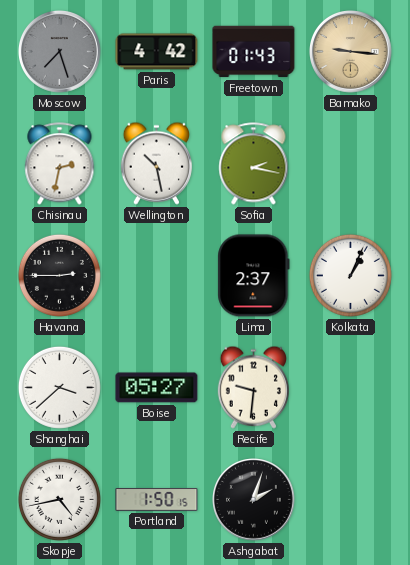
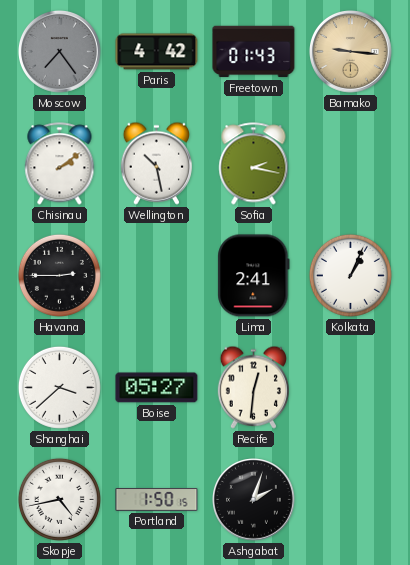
Moscow: 7:27 -> 7:24
Chisinau: 2:32 -> 2:09
Lima: 2:37 -> 2:41
Recife: 9:31 -> 12:31
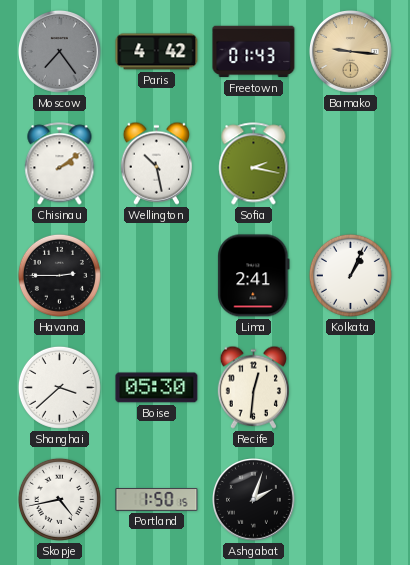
Boise: 05:27 -> 05:30
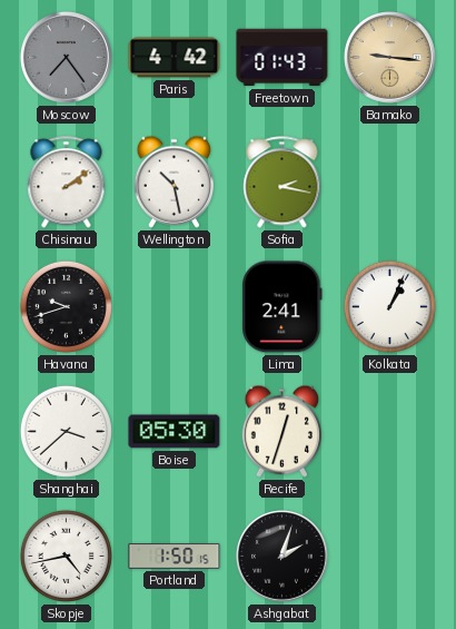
Havana: 2:45 -> 9:42
Recife: 12:31 -> 12:33
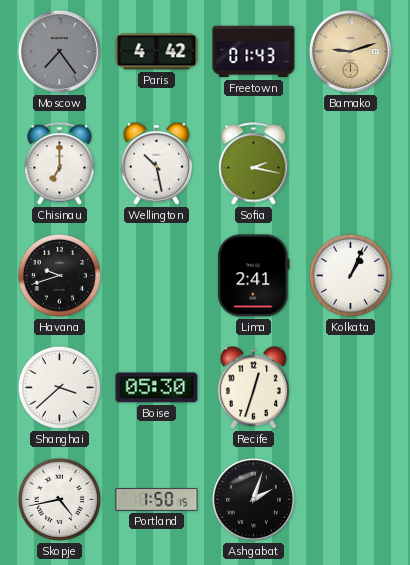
Bamako: 9:16 -> 9:12
Chisinau: 2:09 -> 7:00
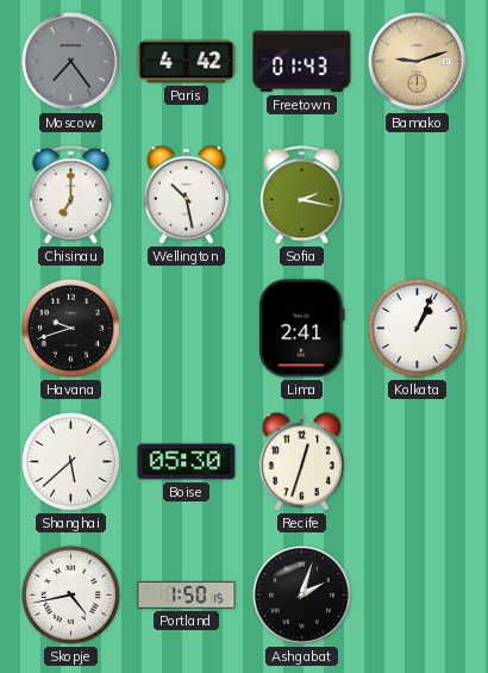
Shanghai: 3:38 -> 5:38
